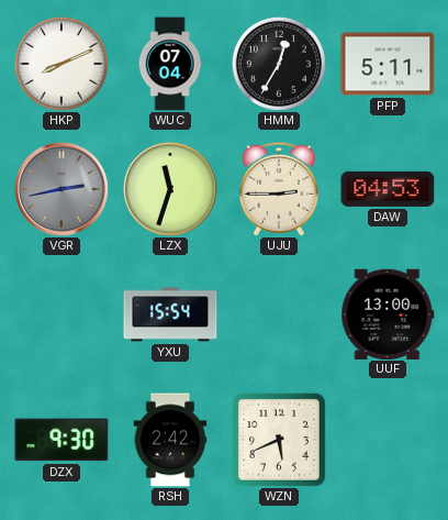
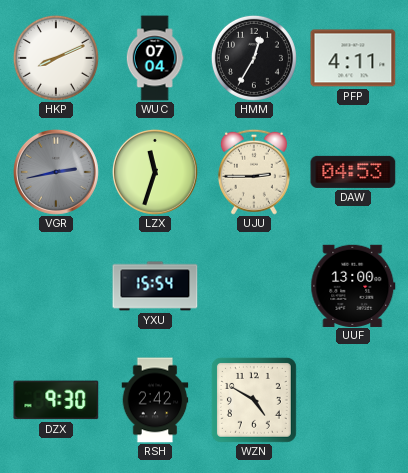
PFP: 5:11 -> 4:11
WZN: 5:41 -> 4:50
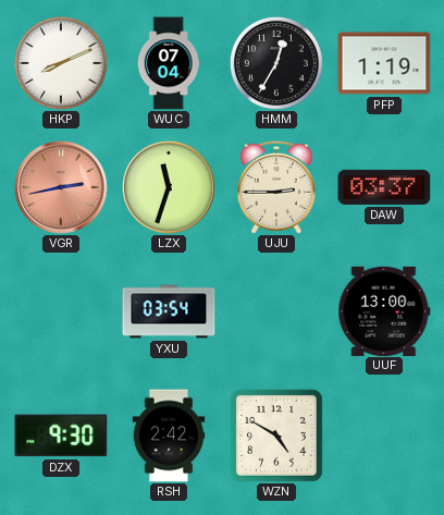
PFP: 4:11 -> 1:19
VGR dial: grey -> salmon
DAW: 04:53 -> 03:37
YXU: 15:54 -> 03:54
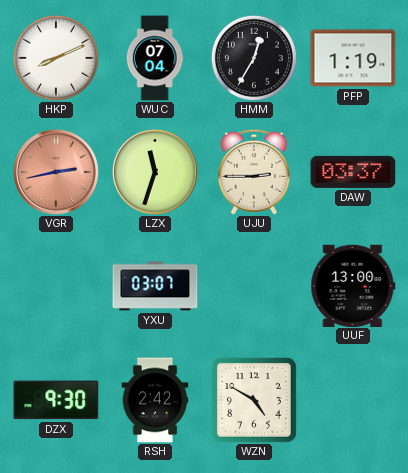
YXU: 03:54 -> 03:07
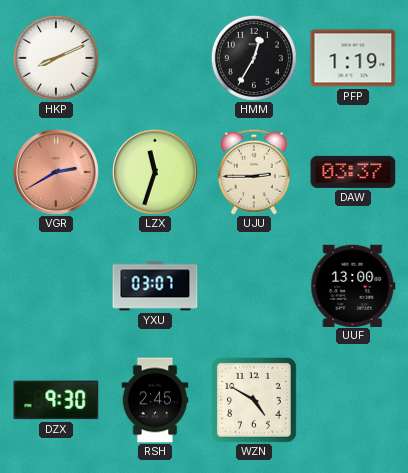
WUC: 07:04 -> none
VGR: 2:43 -> 2:40
RSH: 2:42 -> 2:45
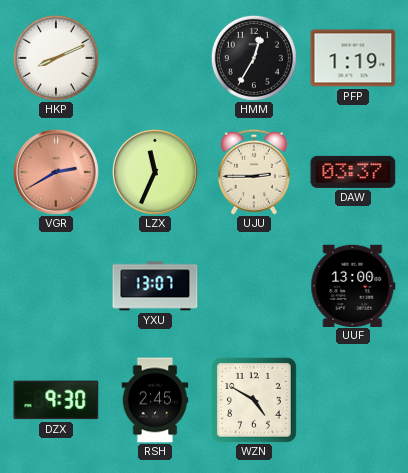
LZX: 11:33 -> 11:34
YXU: 03:07 -> 13:07
